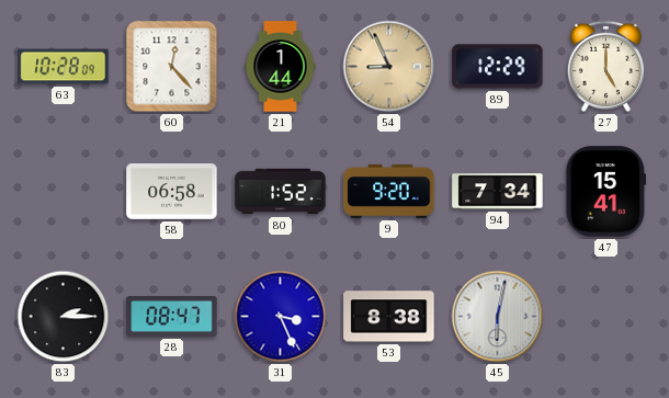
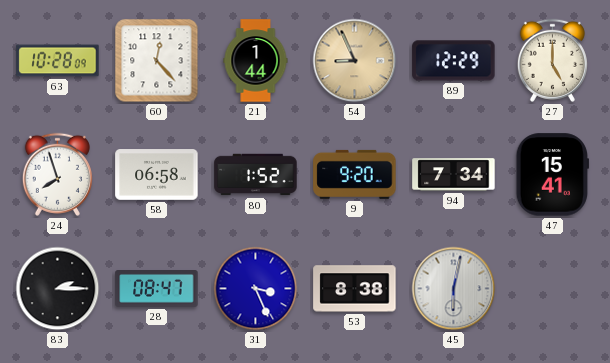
24: none -> 7:57
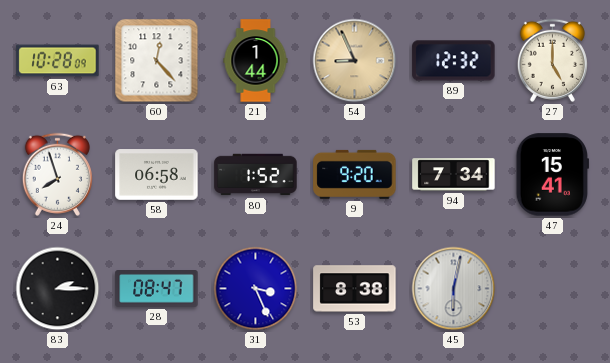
89: 12:29 -> 12:32
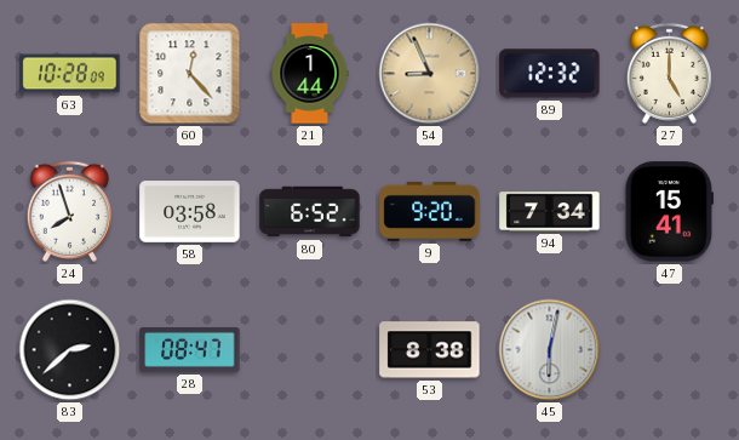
58: 06:58 -> 03:58
80: 1:52 -> 6:52
83: 2:15 -> 2:38
31: 3:26 -> none
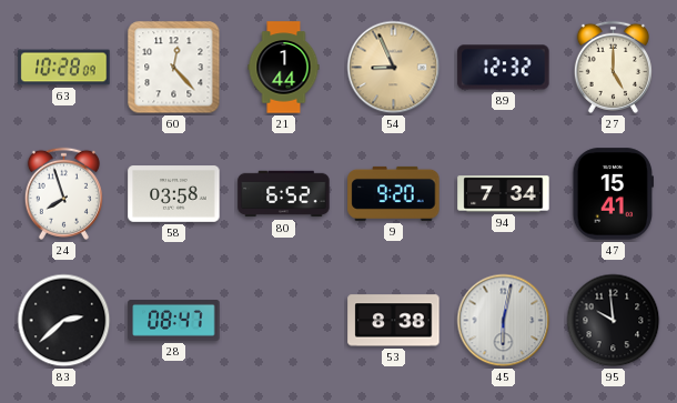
95: none -> 9:59
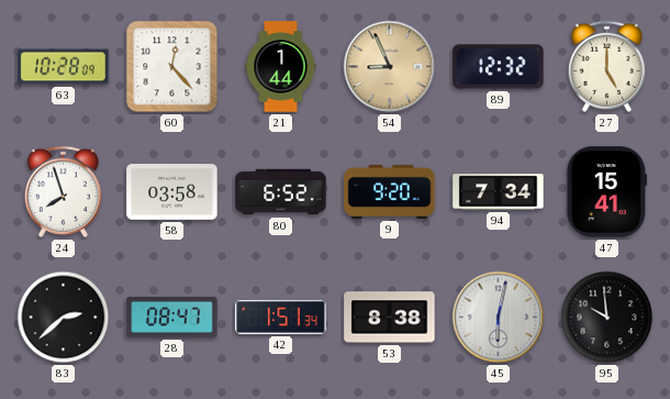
42: none -> 1:51
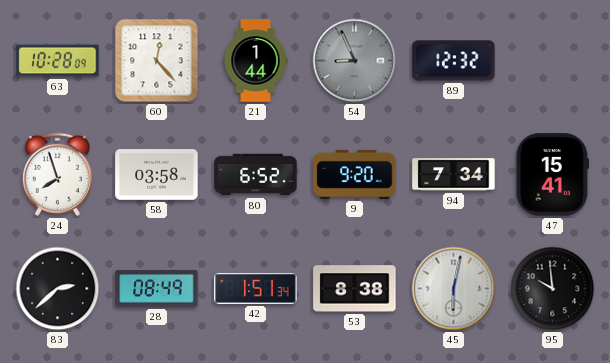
54 dial: champagne -> grey
27: 5:00 -> none
28: 08:47 -> 08:49
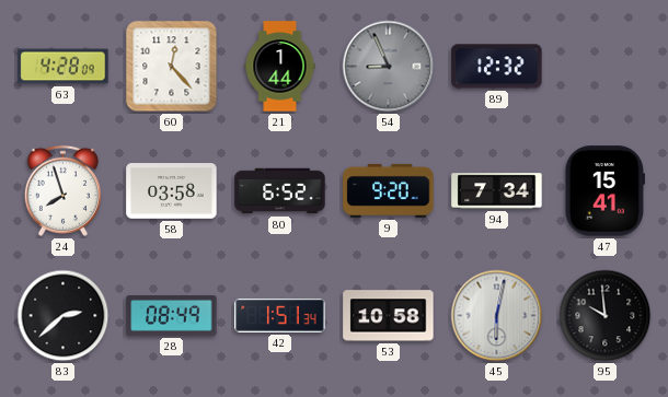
63: 10:28 -> 4:28
53: 8:38 -> 10:58
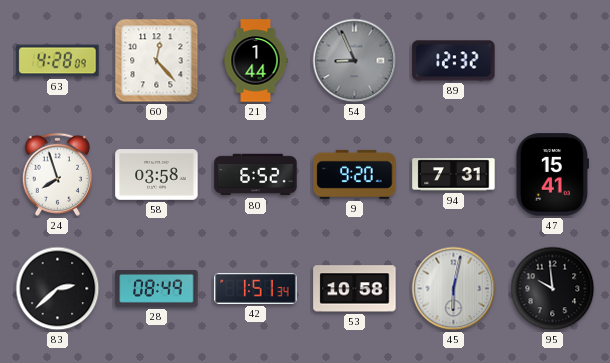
94: 7:34 -> 7:31
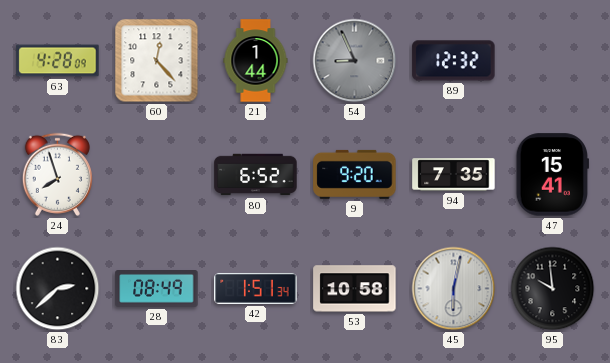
58: 03:58 -> none
94: 7:31 -> 7:35
